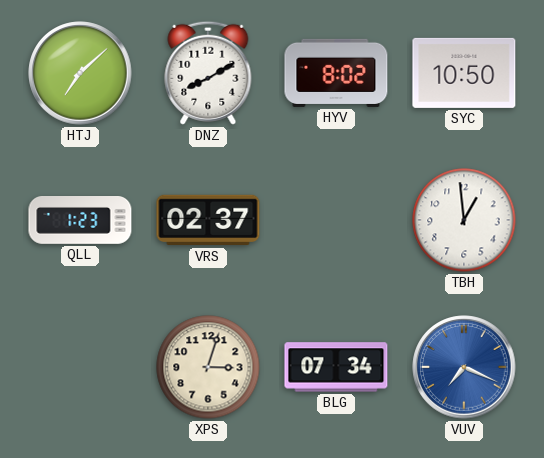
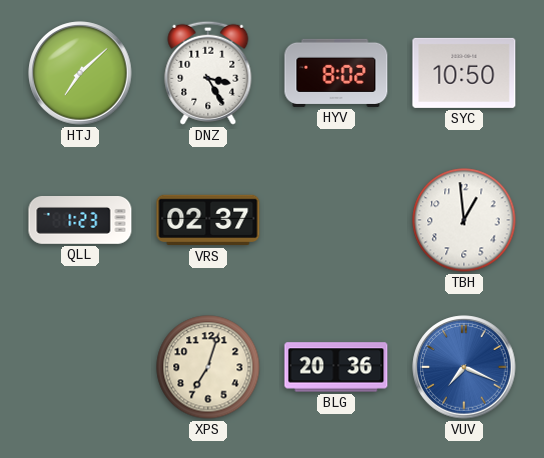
DNZ: 8:10 -> 3:25
XPS: 3:03 -> 7:03
BLG: 07:34 -> 20:36
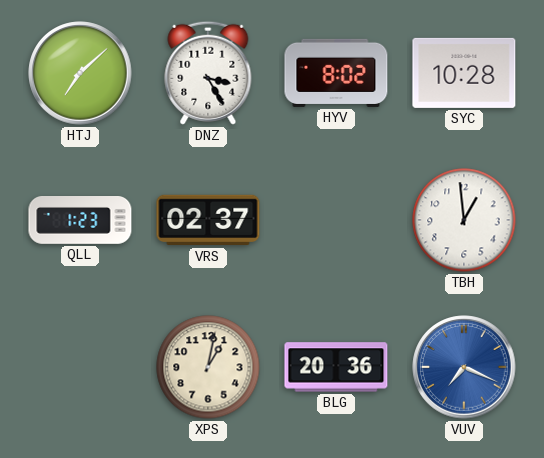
SYC: 10:50 -> 10:28
XPS: 7:03 -> 1:02
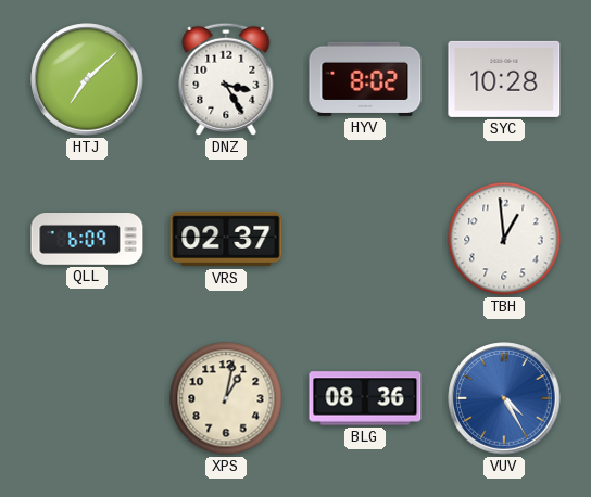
QLL: 1:23 -> 6:09
BLG: 20:36 -> 08:36
VUV: 7:19 -> 4:25
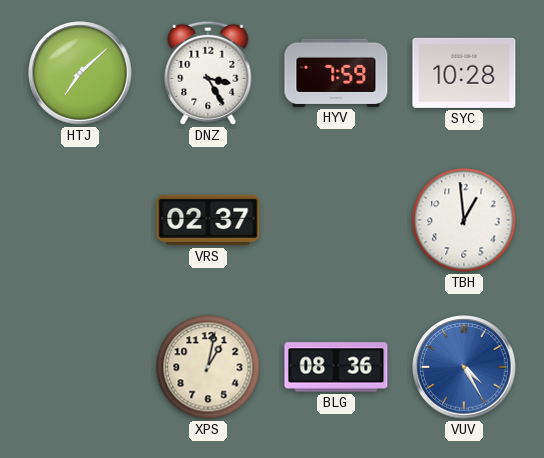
HYV: 8:02 -> 7:59
QLL: 6:09 -> none
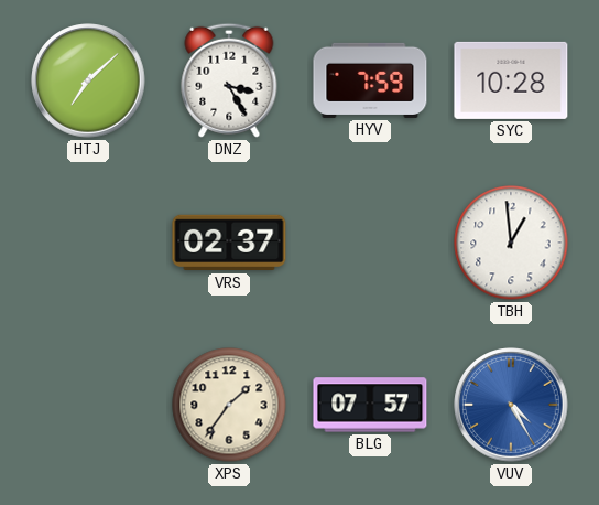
XPS: 1:02 -> 1:36
BLG: 08:36 -> 07:57
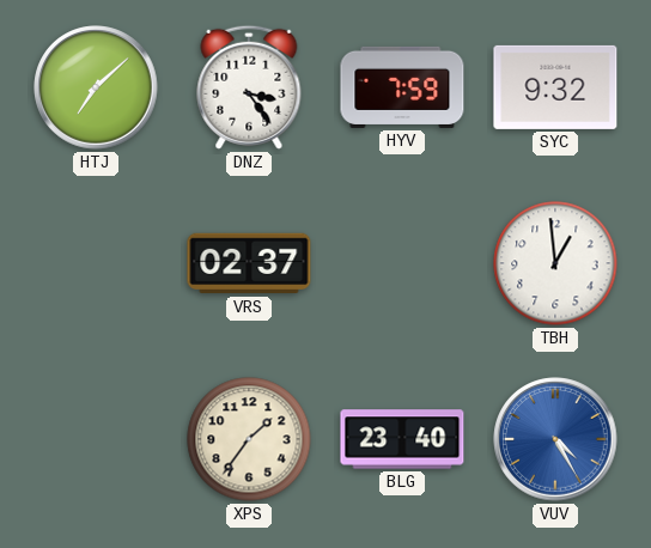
DNZ: 3:25 -> 3:24
SYC: 10:28 -> 9:32
BLG: 07:57 -> 23:40
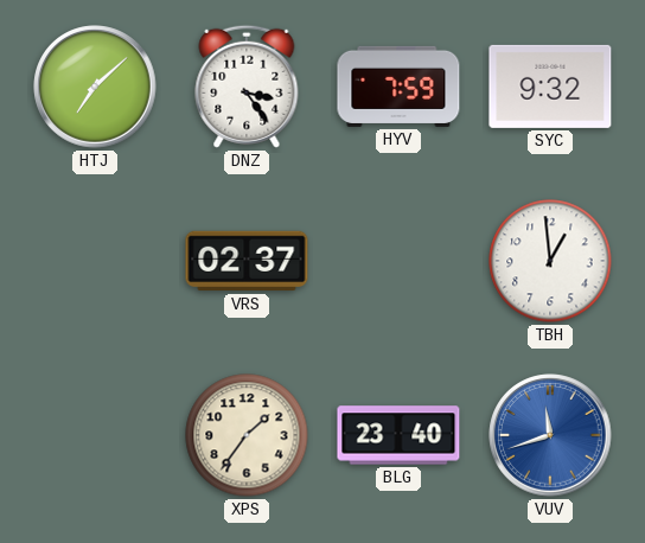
VUV: 4:25 -> 11:42
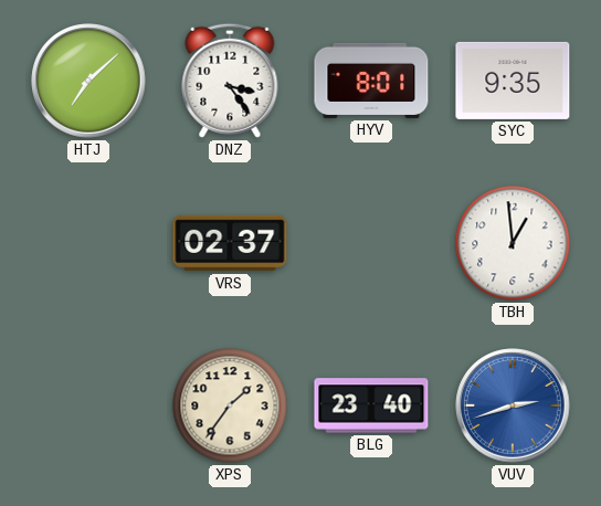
HYV: 7:59 -> 8:01
SYC: 9:32 -> 9:35
VUV: 11:42 -> 2:42
